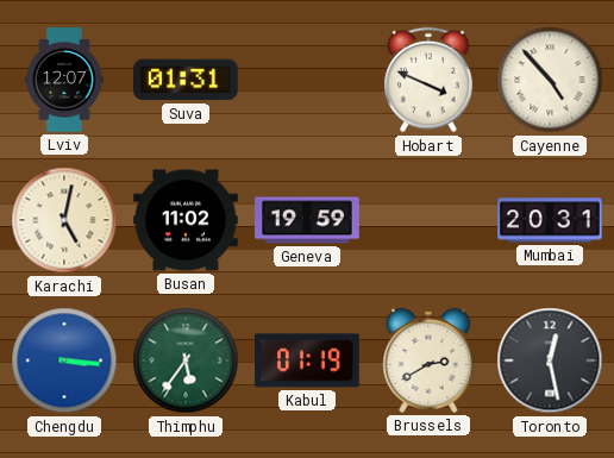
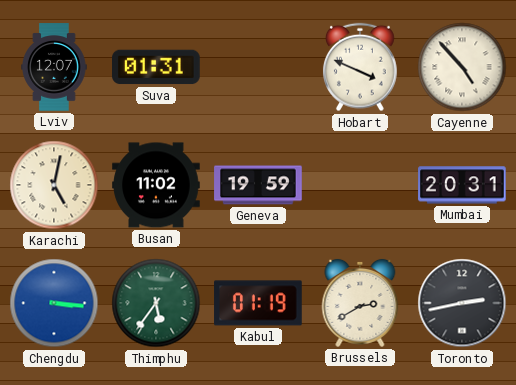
Toronto: 12:28 -> 2:43
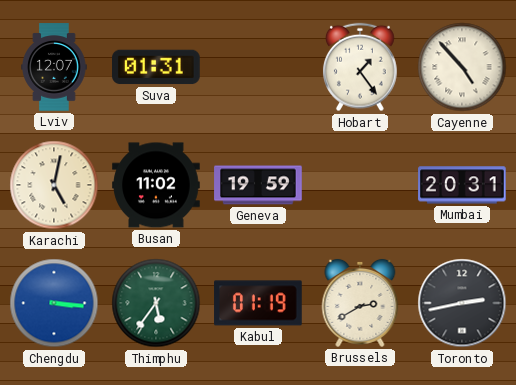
Hobart: 3:49 -> 1:24
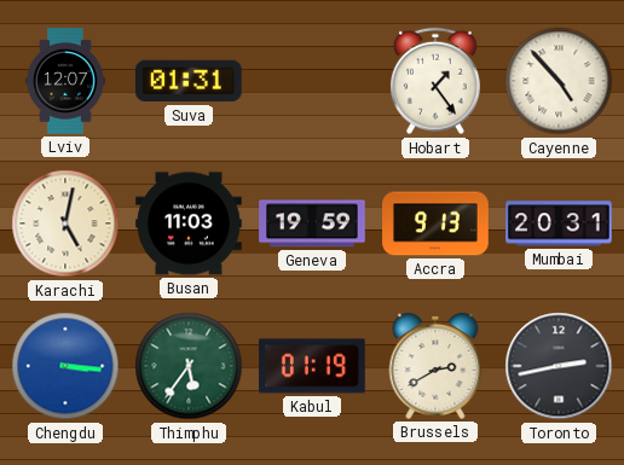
Busan: 11:02 -> 11:03
Accra: none -> 9:13
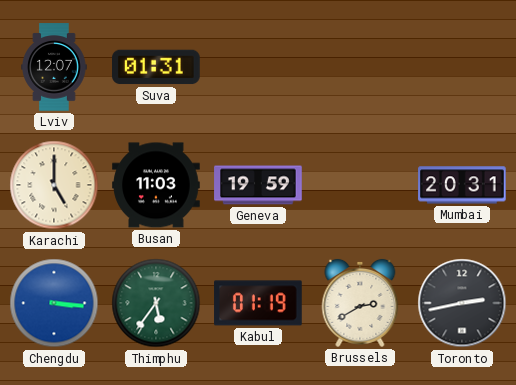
Hobart: 1:24 -> none
Cayenne: 4:53 -> none
Karachi: 5:02 -> 5:00
Accra: 9:13 -> none
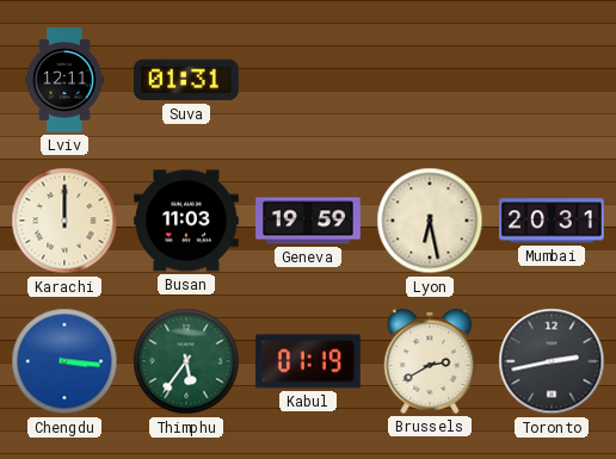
Lviv: 12:07 -> 12:11
Karachi: 5:00 -> 12:00
Lyon: none -> 6:28
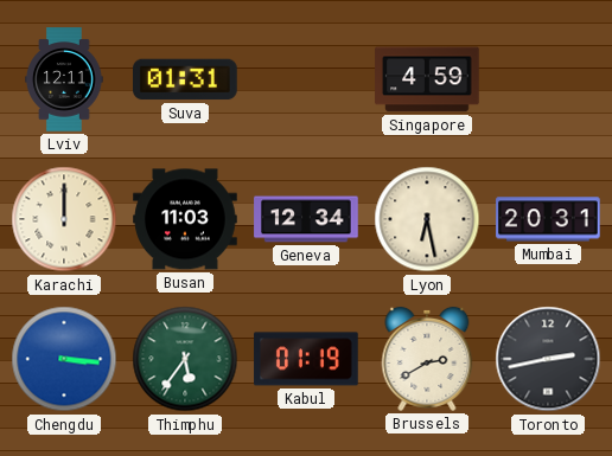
Singapore: none -> 4:59
Geneva: 19:59 -> 12:34
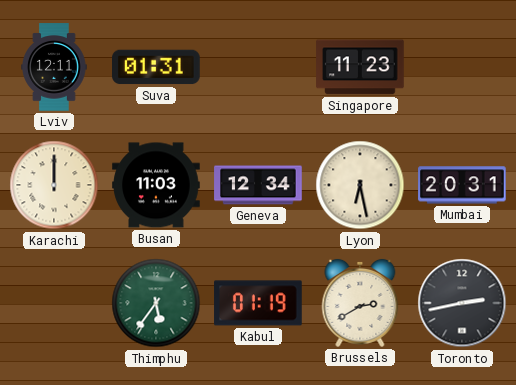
Singapore: 4:59 -> 11:23
Chengdu: 3:16 -> none
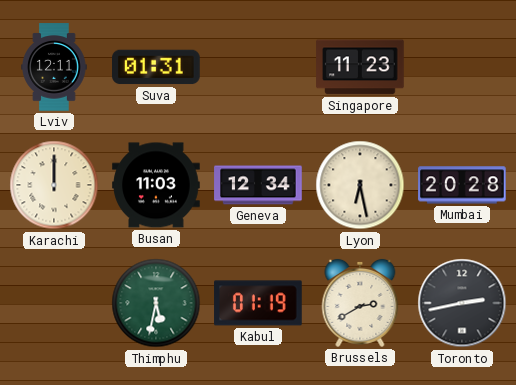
Mumbai: 20:31 -> 20:28
Thimphu: 5:36 -> 5:32
